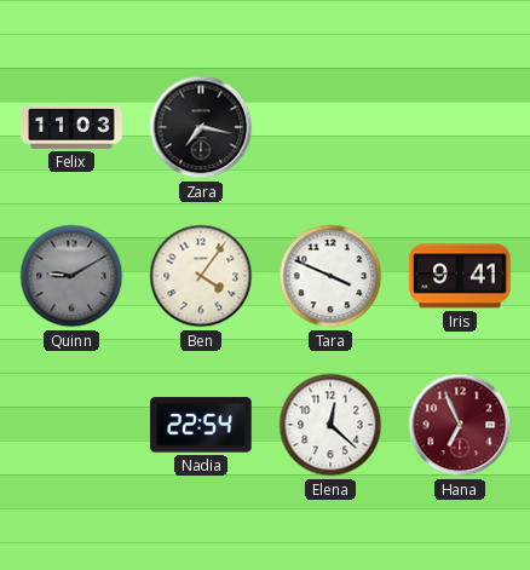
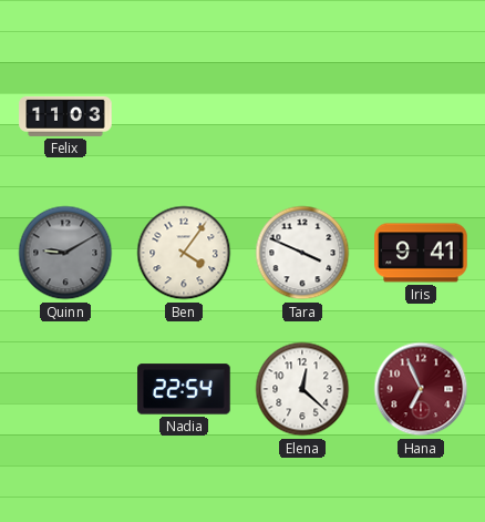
Zara: 7:17 -> none
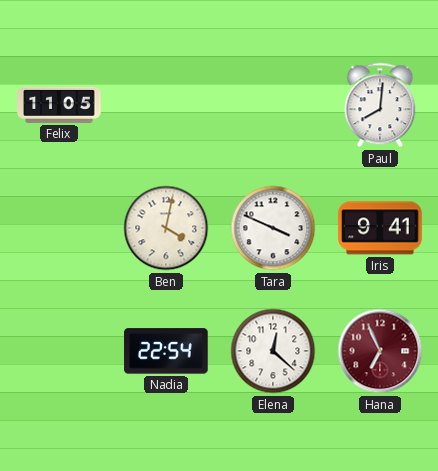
Felix: 11:03 -> 11:05
Paul: none -> 8:01
Quinn: 9:10 -> none
Ben: 4:06 -> 4:02
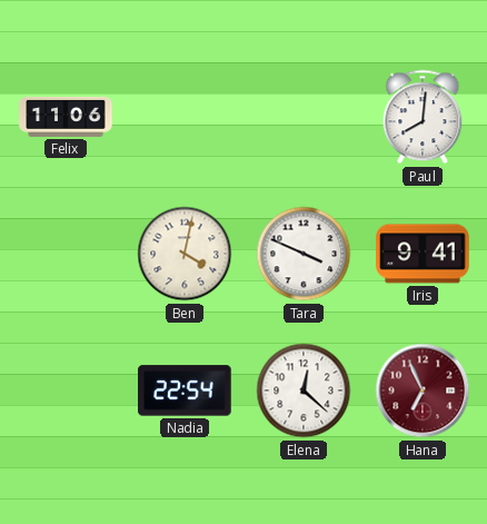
Felix: 11:05 -> 11:06
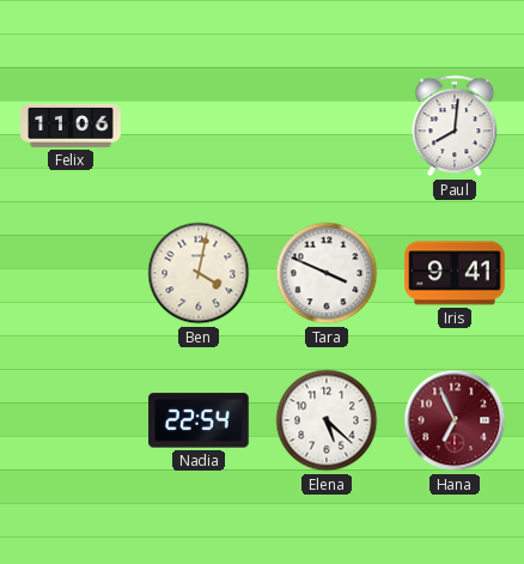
Elena: 12:22 -> 5:22
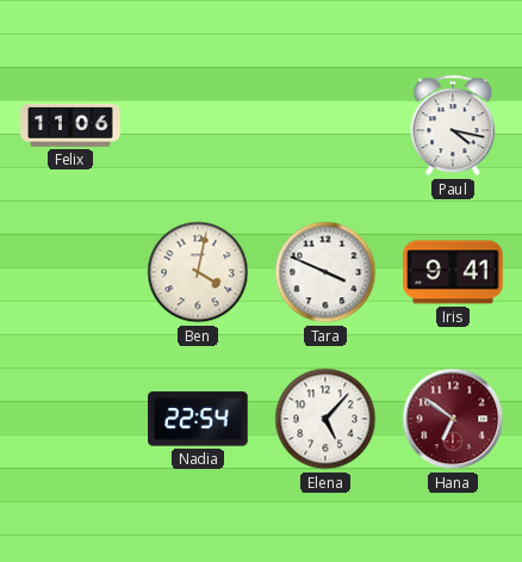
Paul: 8:01 -> 4:17
Elena: 5:22 -> 5:07
Hana: 6:56 -> 6:51
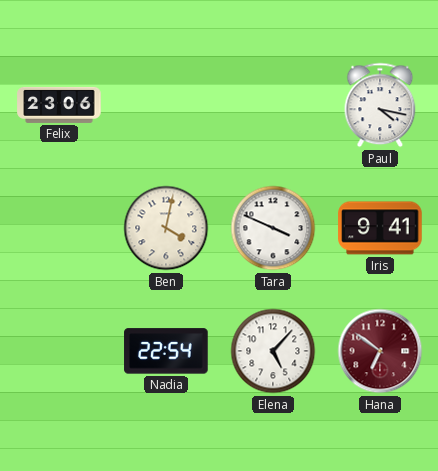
Felix: 11:06 -> 23:06
